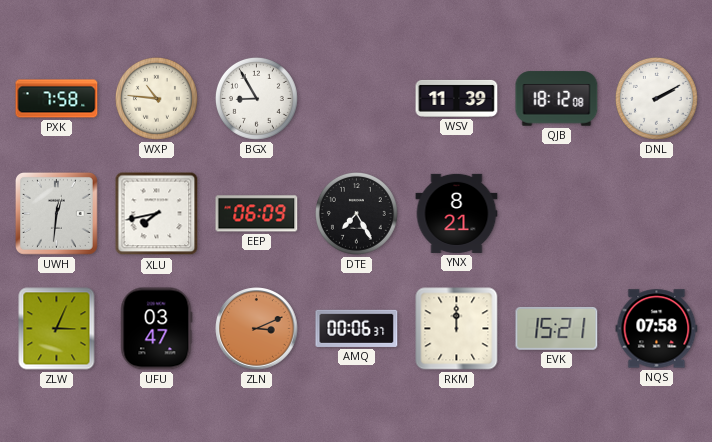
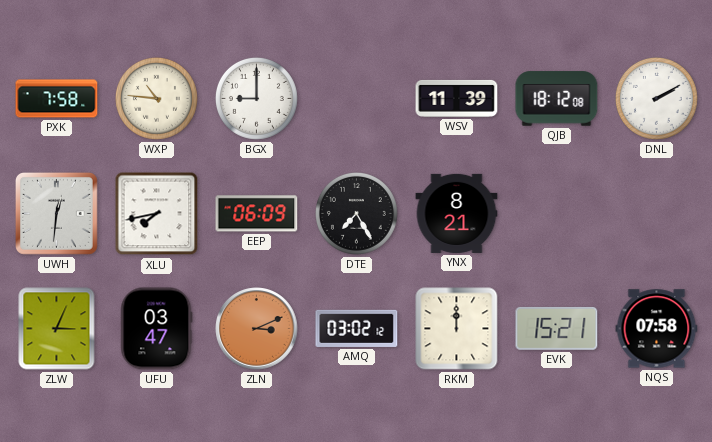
BGX: 8:55 -> 9:00
AMQ: 00:06 -> 03:02
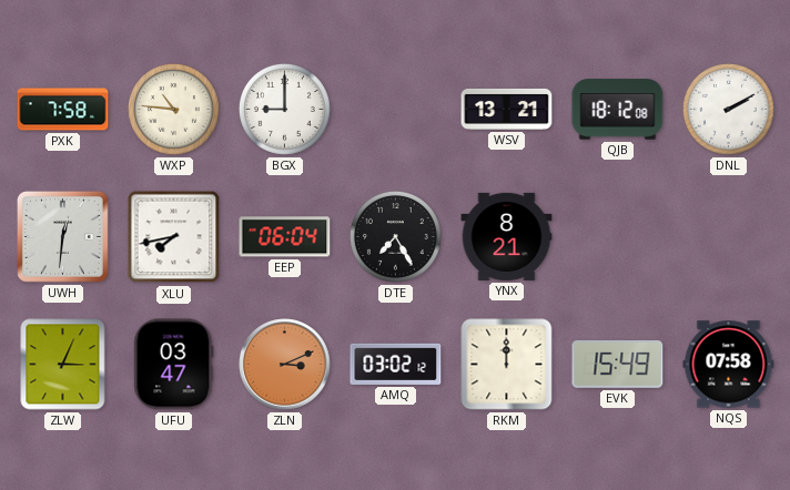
WSV: 11:39 -> 13:21
EEP: 06:09 -> 06:04
EVK: 15:21 -> 15:49
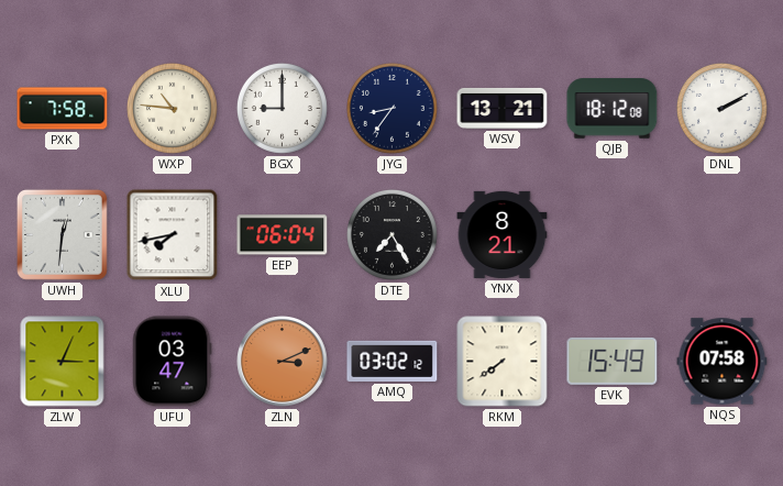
JYG: none -> 8:36
RKM: 12:00 -> 7:39
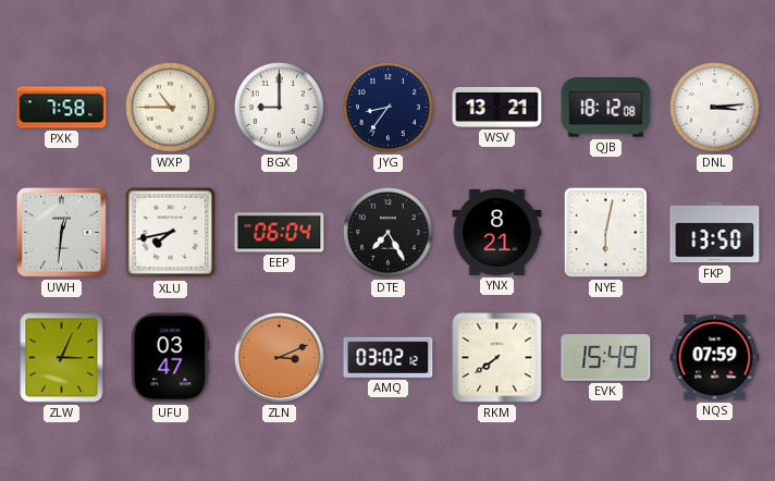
WXP: 10:46 -> 10:45
DNL: 2:10 -> 3:14
NYE: none -> 6:02
FKP: none -> 13:50
NQS: 07:58 -> 07:59
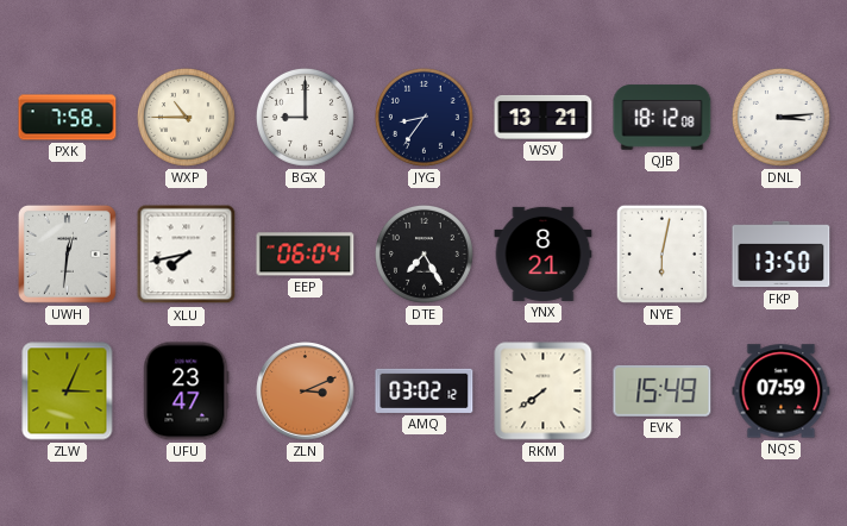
UFU: 03:47 -> 23:47
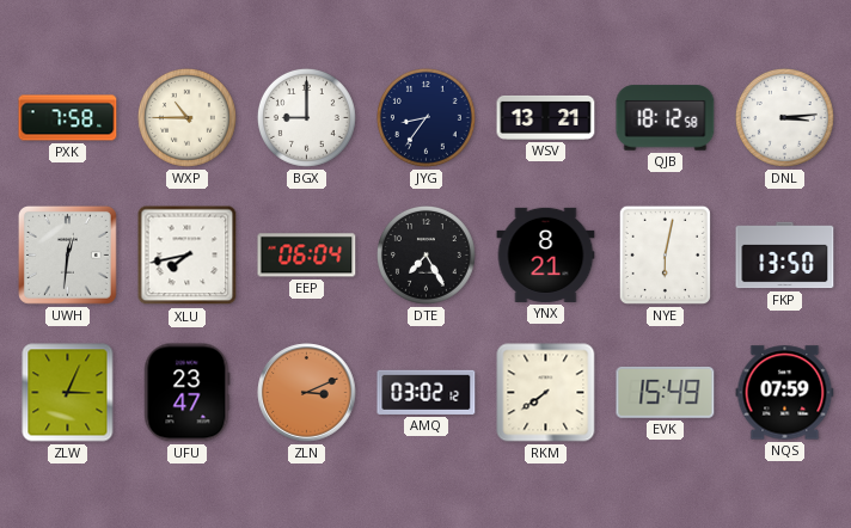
QJB: 18:12:08 -> 18:12:58
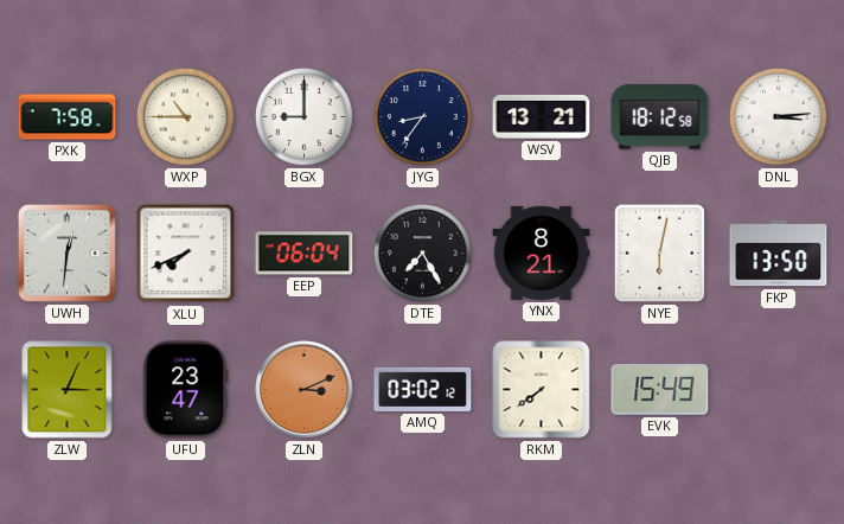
XLU: 7:43 -> 7:41
NQS: 07:59 -> none
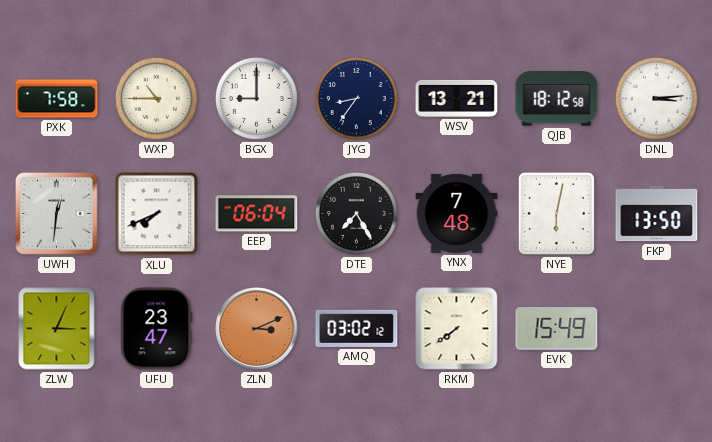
YNX: 8:21 -> 7:48
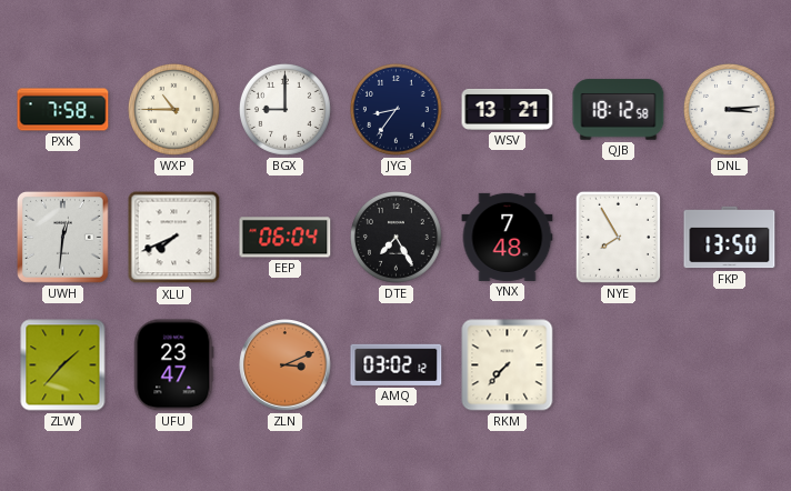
NYE: 6:02 -> 7:55
ZLW: 3:04 -> 1:37
RKM: 7:39 -> 7:37
EVK: 15:49 -> none
